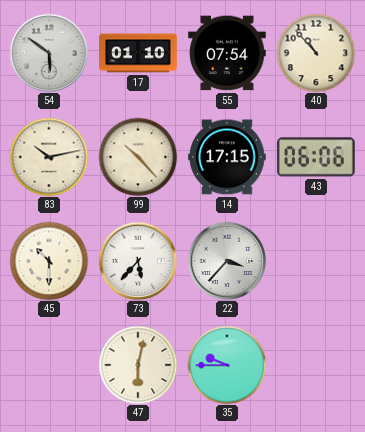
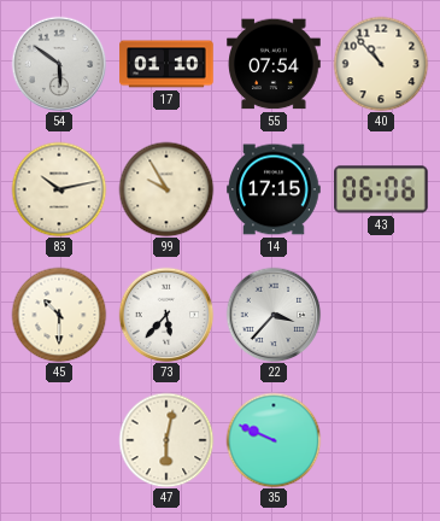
99: 10:23 -> 9:55
35: 9:45 -> 9:49
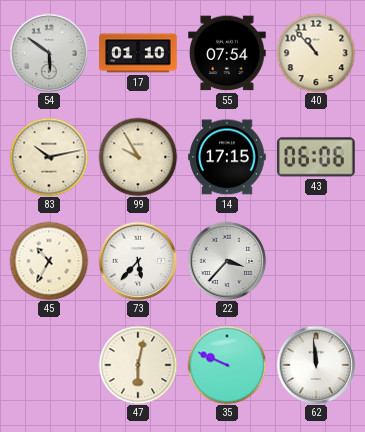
45: 10:30 -> 10:35
62: none -> 11:59
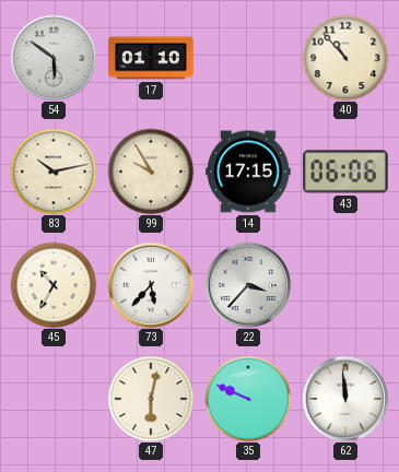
55: 07:54 -> none
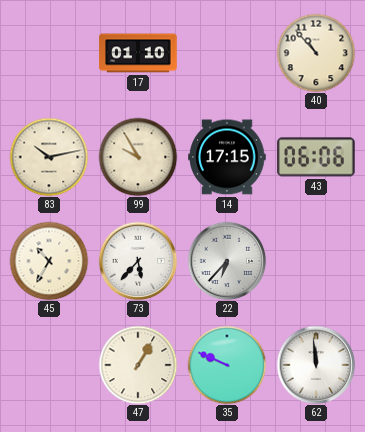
54: 5:51 -> none
22: 3:37 -> 6:37
47: 6:02 -> 1:05
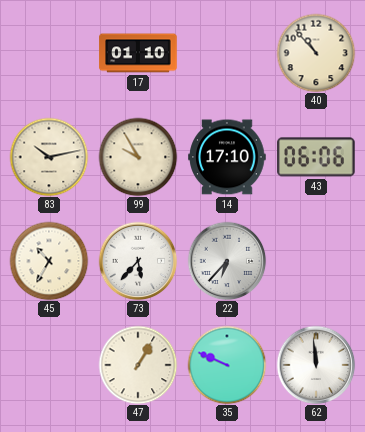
14: 17:15 -> 17:10
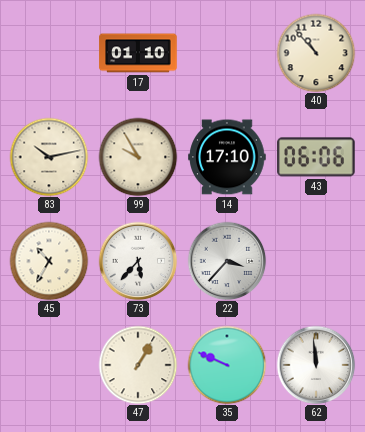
22: 6:37 -> 3:37
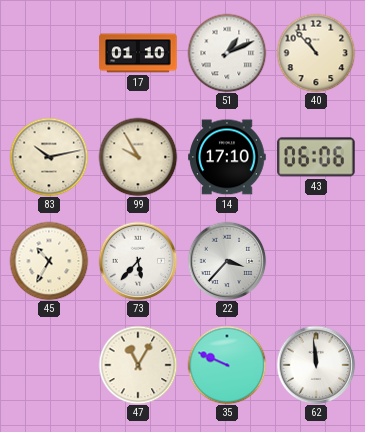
51: none -> 1:11
47: 1:05 -> 11:05
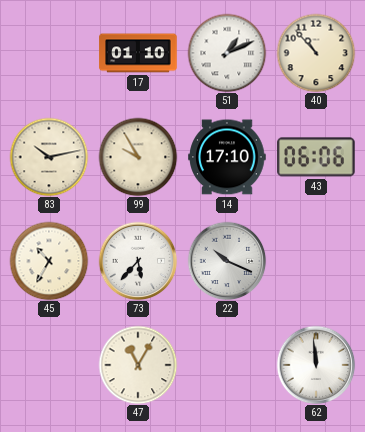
22: 3:37 -> 10:19
35: 9:49 -> none
